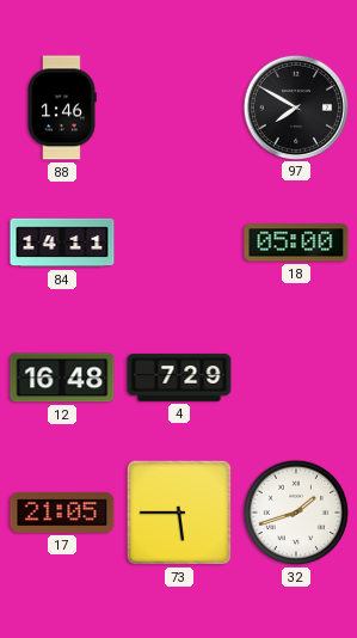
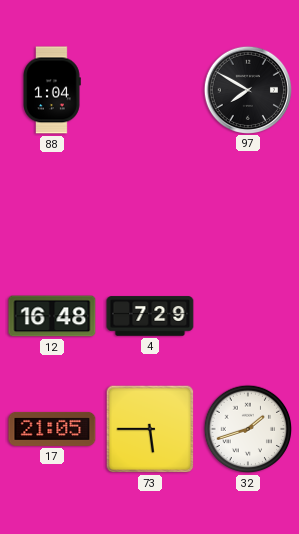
88: 1:46 -> 1:04
84: 14:11 -> none
18: 05:00 -> none
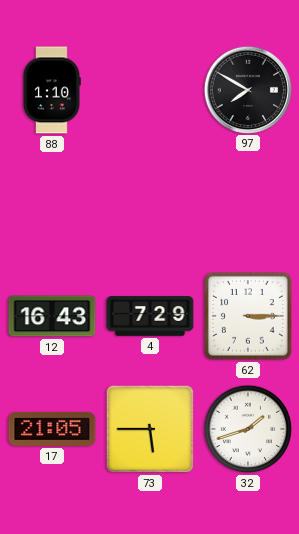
88: 1:04 -> 1:10
12: 16:48 -> 16:43
62: none -> 3:15
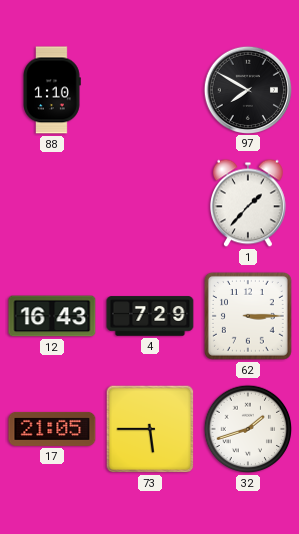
1: none -> 1:37
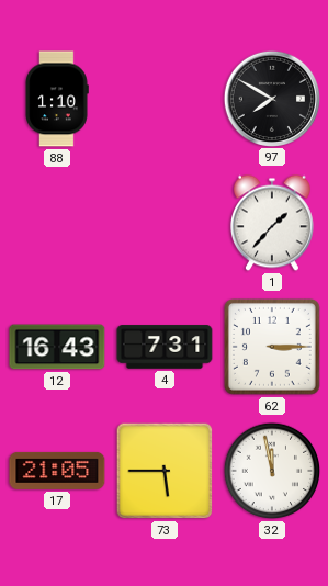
4: 7:29 -> 7:31
32: 1:42 -> 11:58
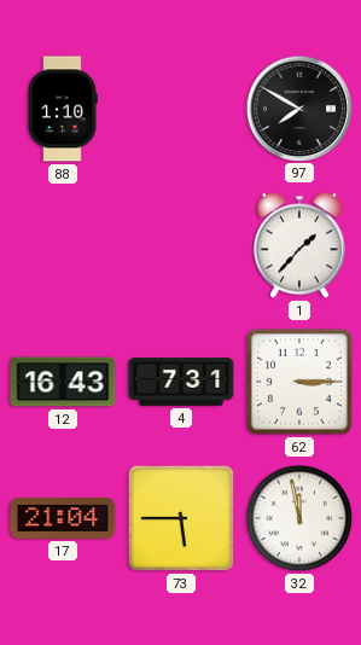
17: 21:05 -> 21:04
